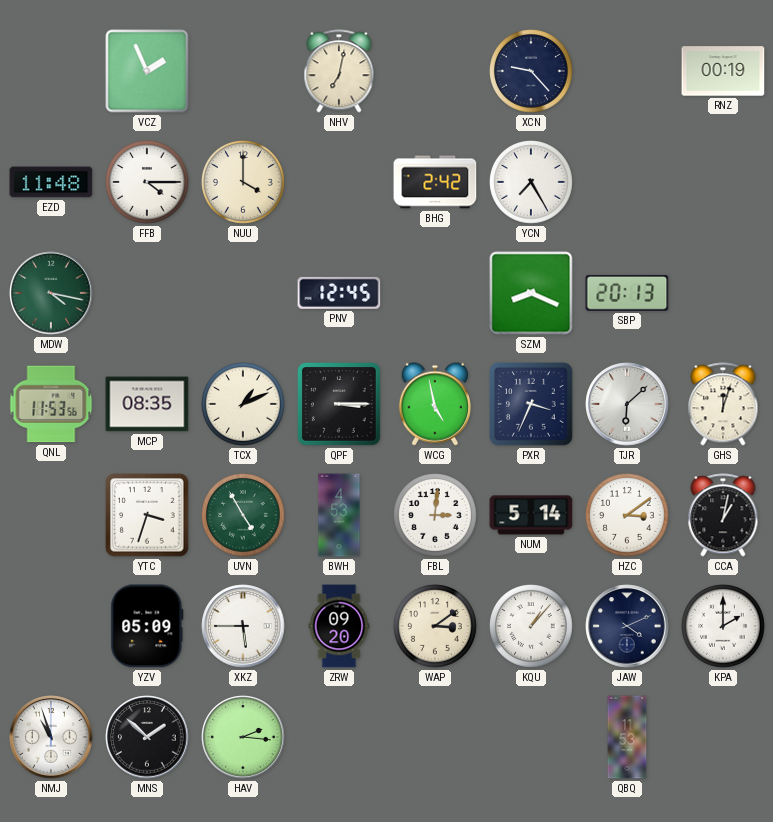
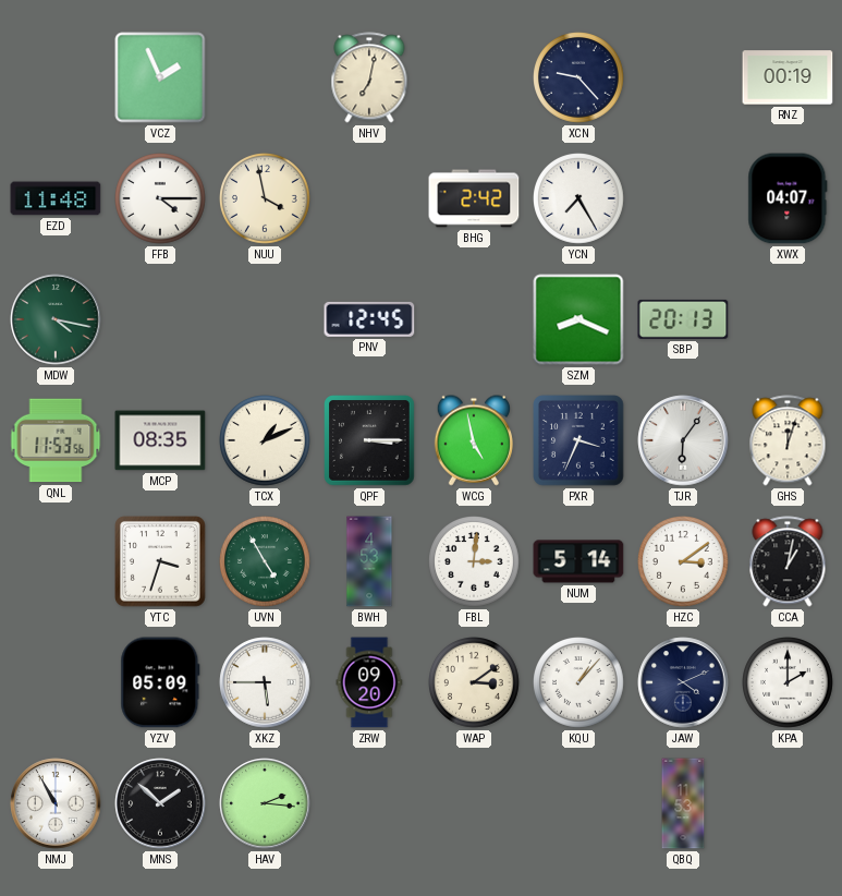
NUU: 4:00 -> 3:58
XWX: none -> 04:07
TJR: 6:08 -> 6:06
NMJ: 10:57 -> 10:55
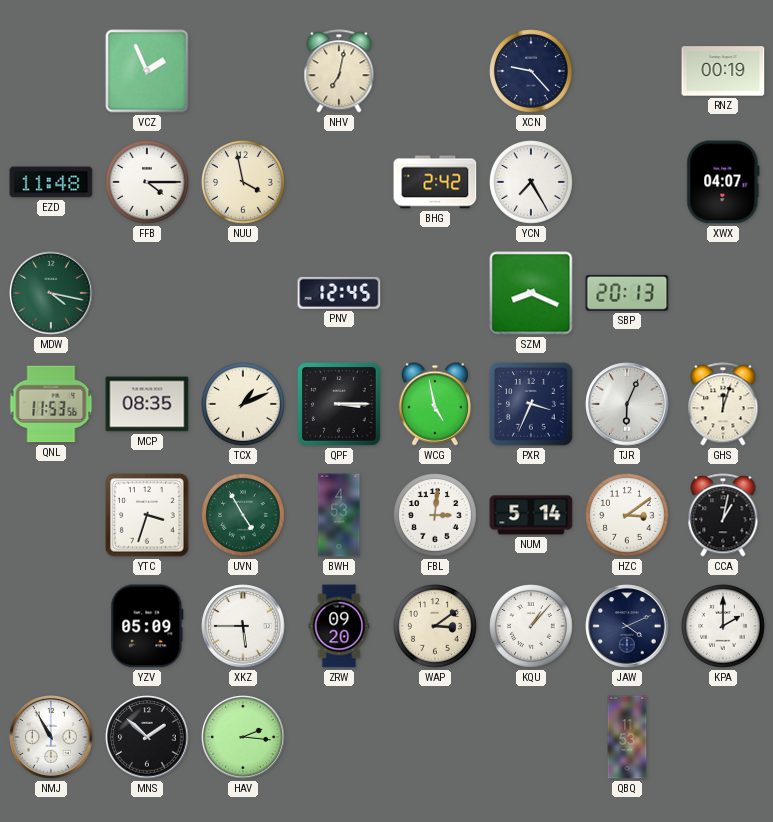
TJR: 6:06 -> 6:04
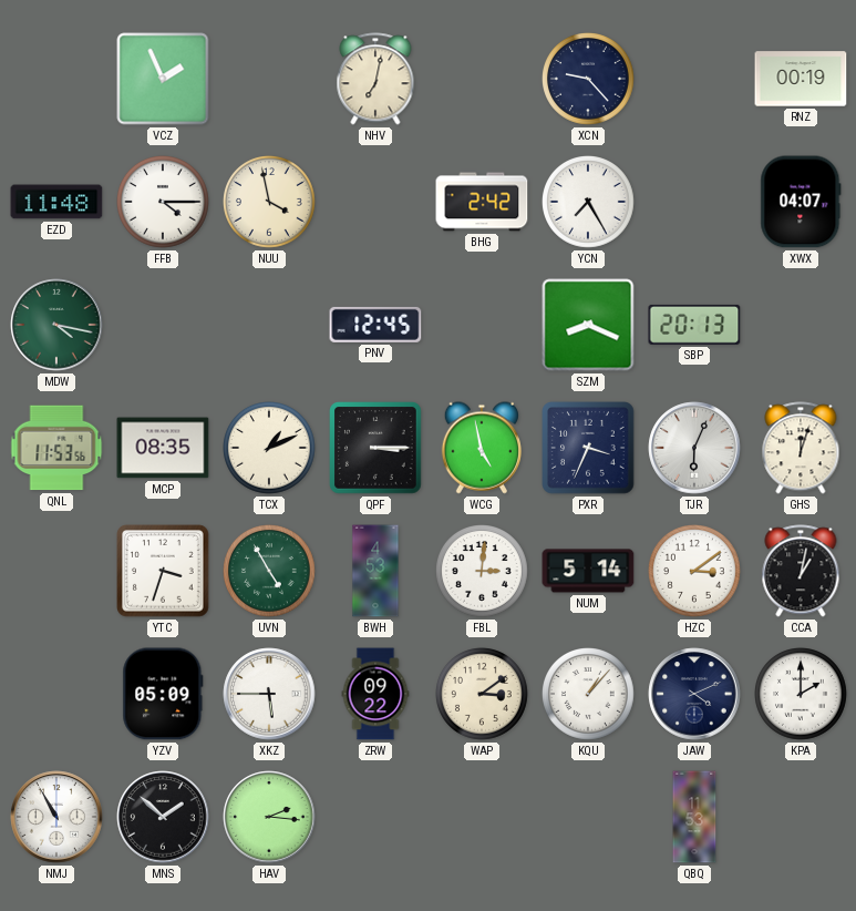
ZRW: 09:20 -> 09:22
